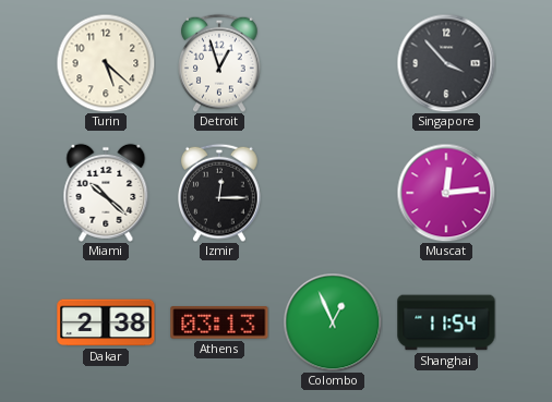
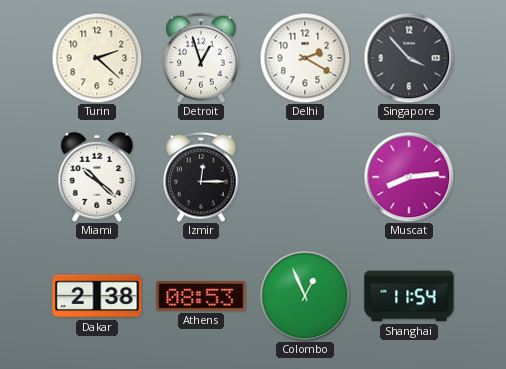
Turin: 5:22 -> 2:22
Delhi: none -> 2:20
Muscat: 12:14 -> 8:14
Athens: 03:13 -> 08:53
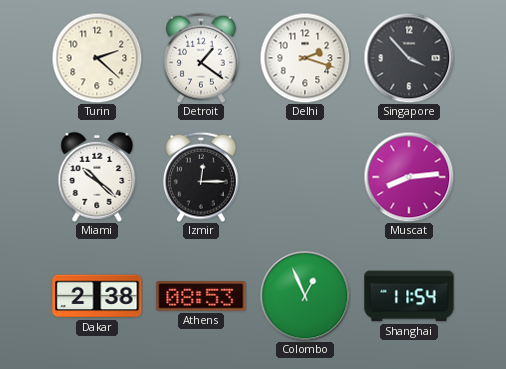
Detroit: 12:57 -> 1:21
Delhi: 2:20 -> 2:18
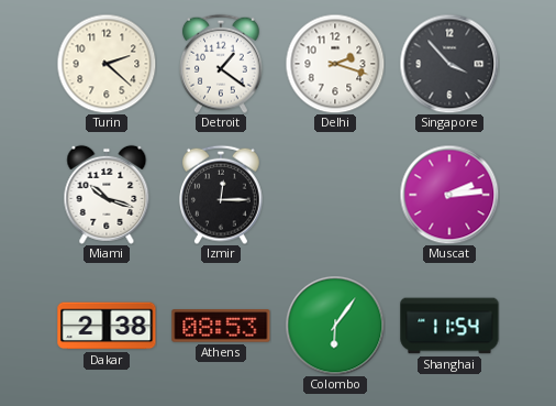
Miami: 10:22 -> 10:18
Muscat: 8:14 -> 2:14
Colombo: 12:56 -> 6:06
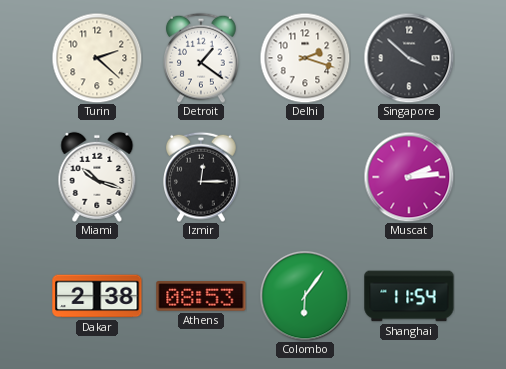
Singapore: 3:53 -> 3:52
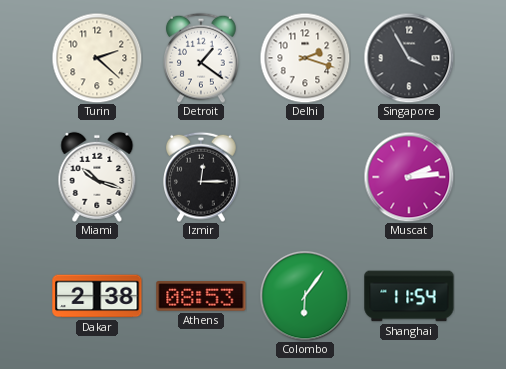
Singapore: 3:52 -> 3:55
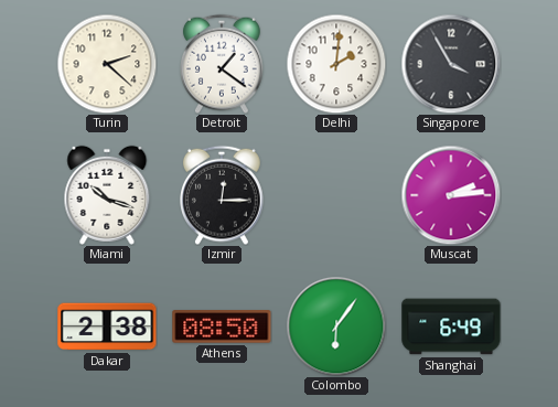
Delhi: 2:18 -> 2:01
Athens: 08:53 -> 08:50
Shanghai: 11:54 -> 6:49
